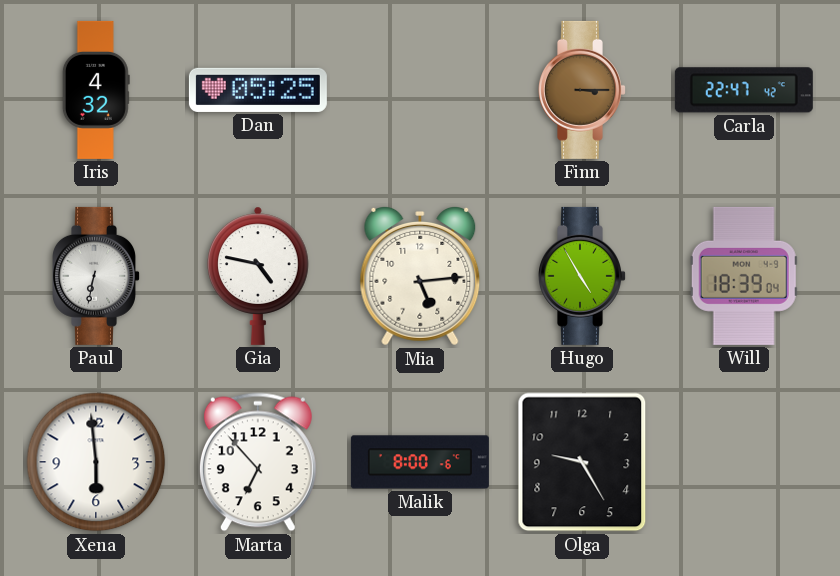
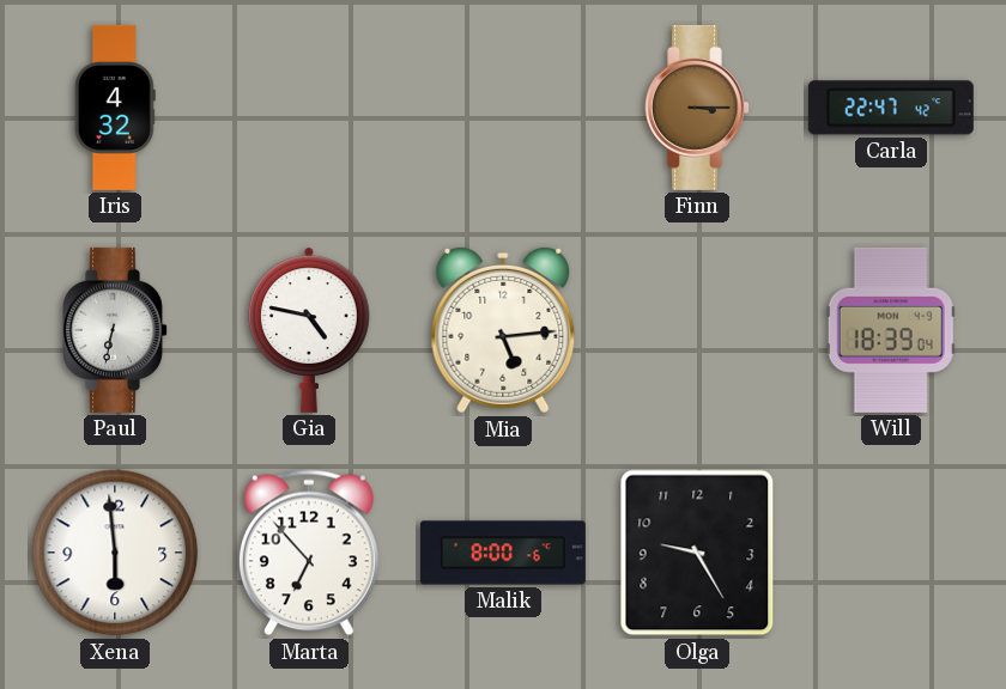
Dan: 05:25 -> none
Hugo: 4:55 -> none
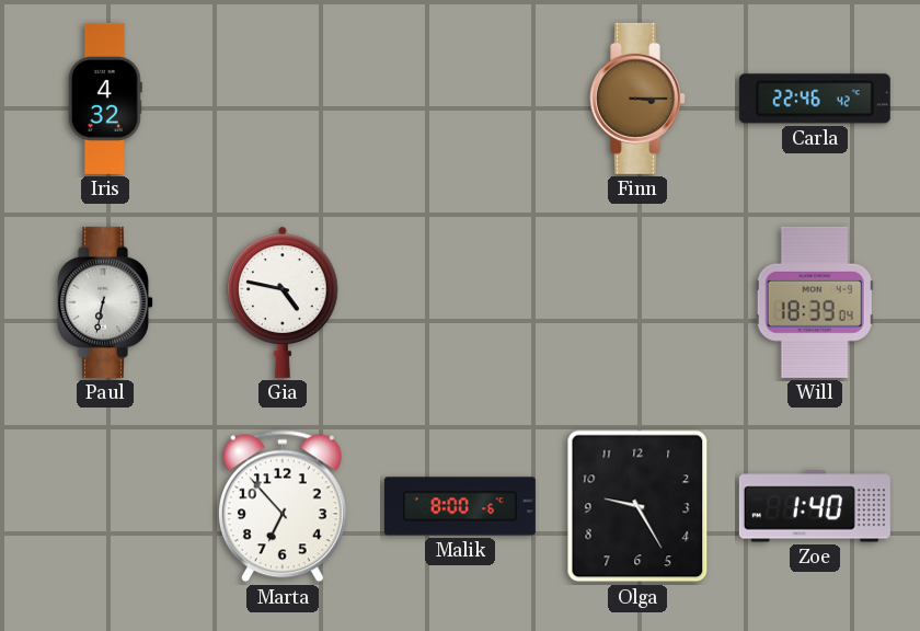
Carla: 22:47 -> 22:46
Mia: 5:14 -> none
Xena: 5:59 -> none
Zoe: none -> 1:40
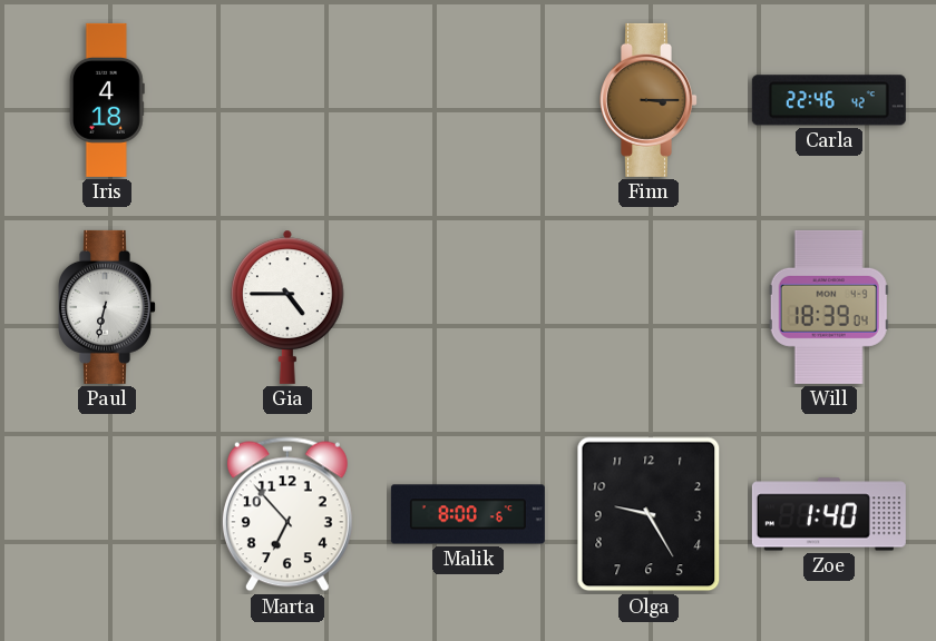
Iris: 4:32 -> 4:18
Gia: 4:47 -> 4:45
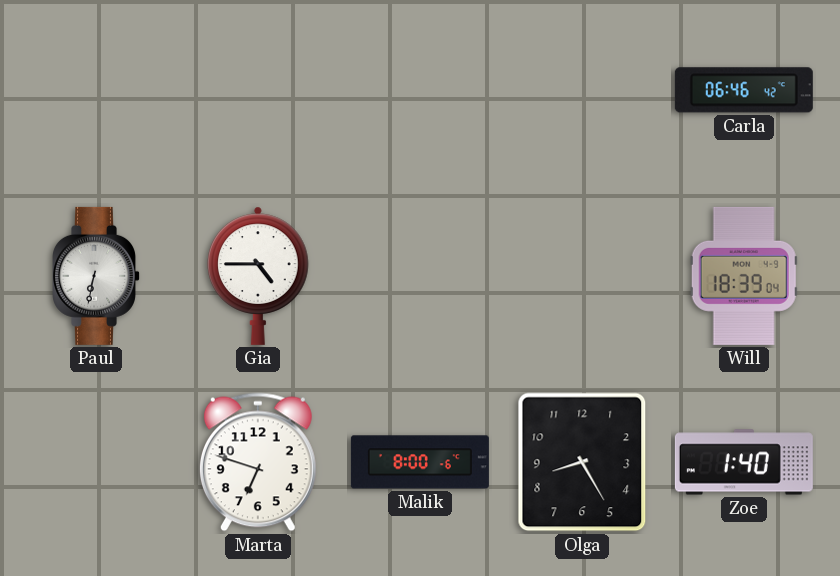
Iris: 4:18 -> none
Finn: 3:15 -> none
Carla: 22:46 -> 06:46
Marta: 6:53 -> 6:48
Olga: 9:25 -> 8:25
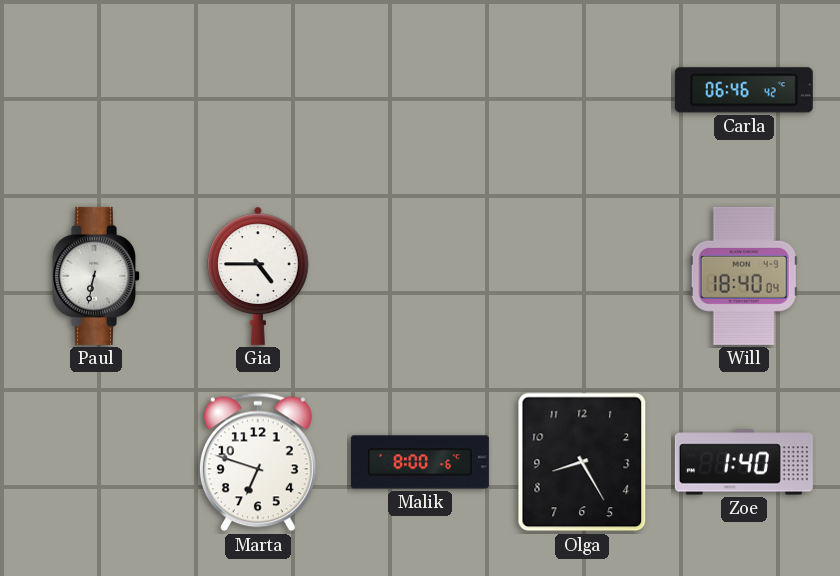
Will: 18:39 -> 18:40
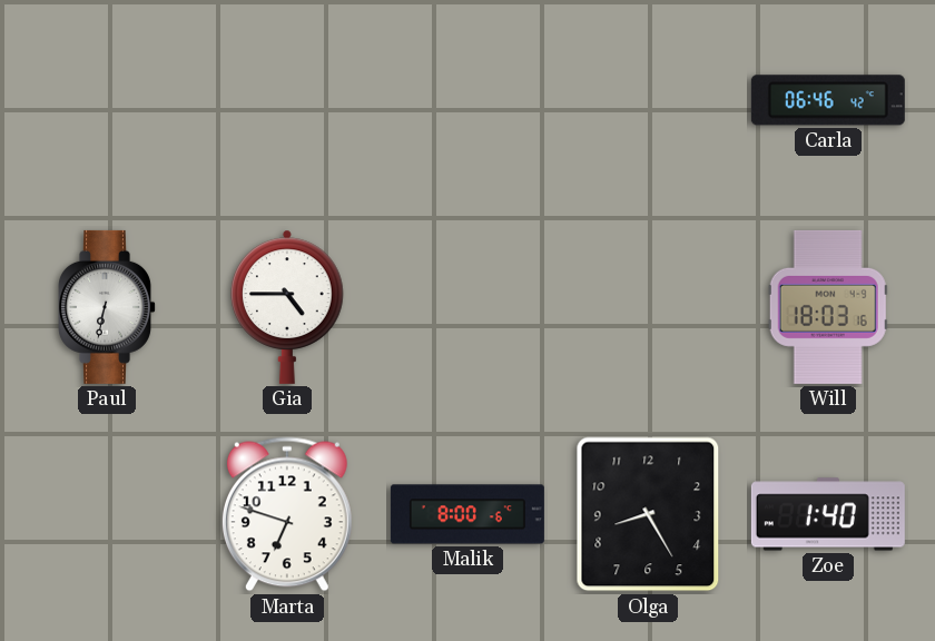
Will: 18:40 -> 18:03
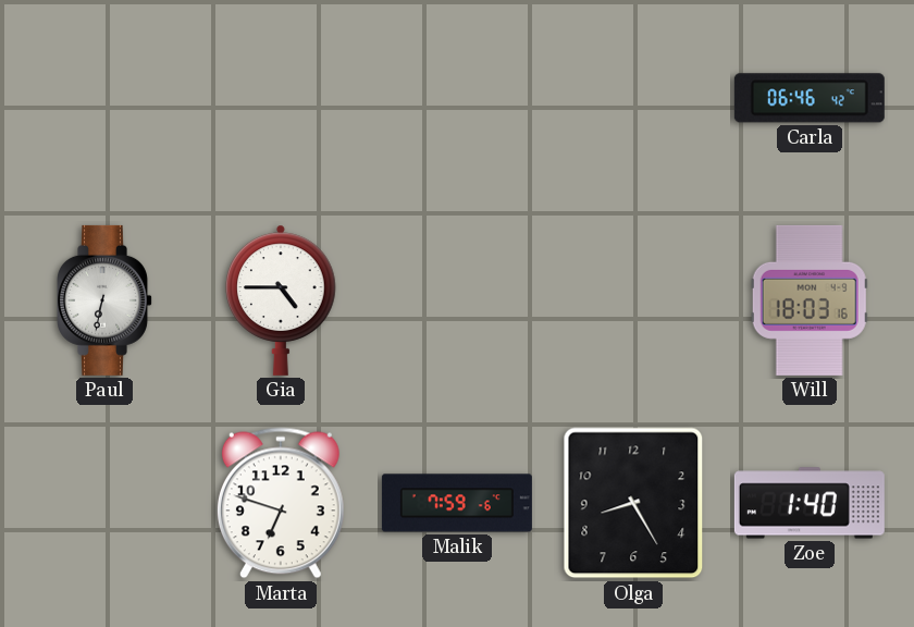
Malik: 8:00 -> 7:59
